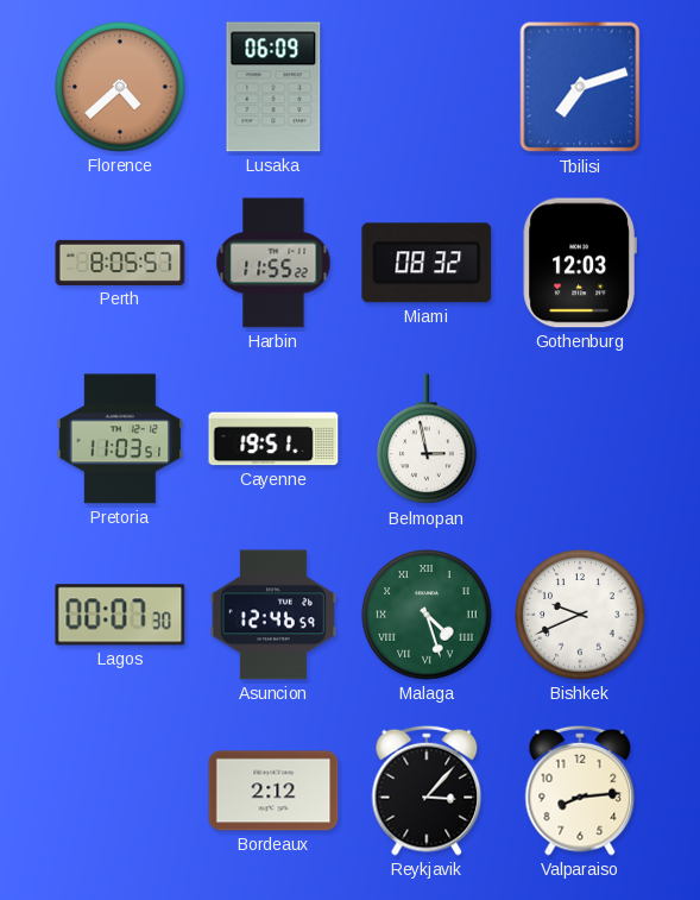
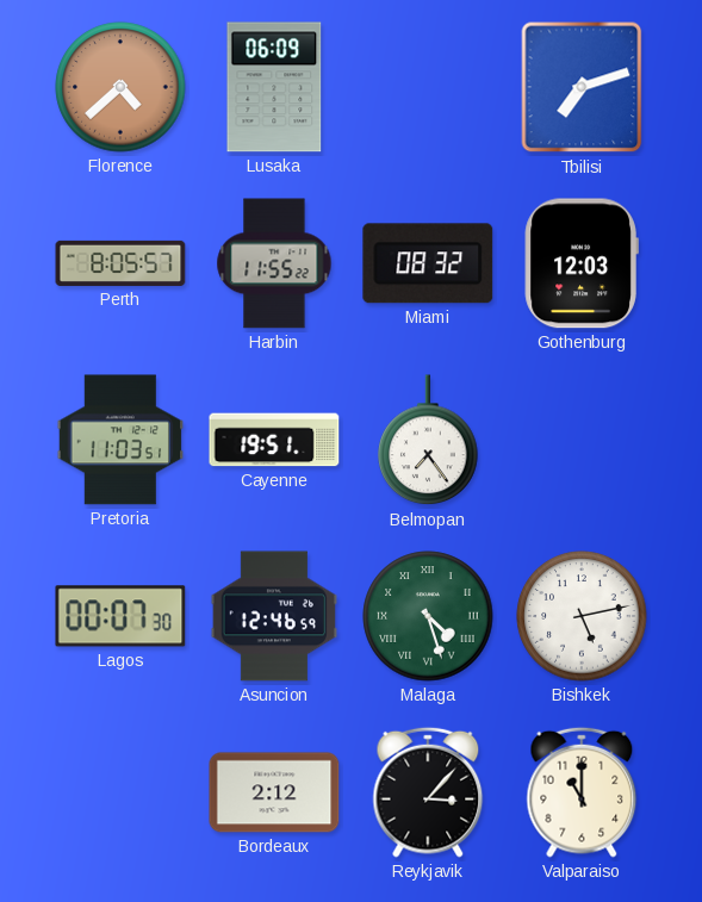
Belmopan: 2:58 -> 7:24
Bishkek: 9:41 -> 5:13
Valparaiso: 8:14 -> 11:00
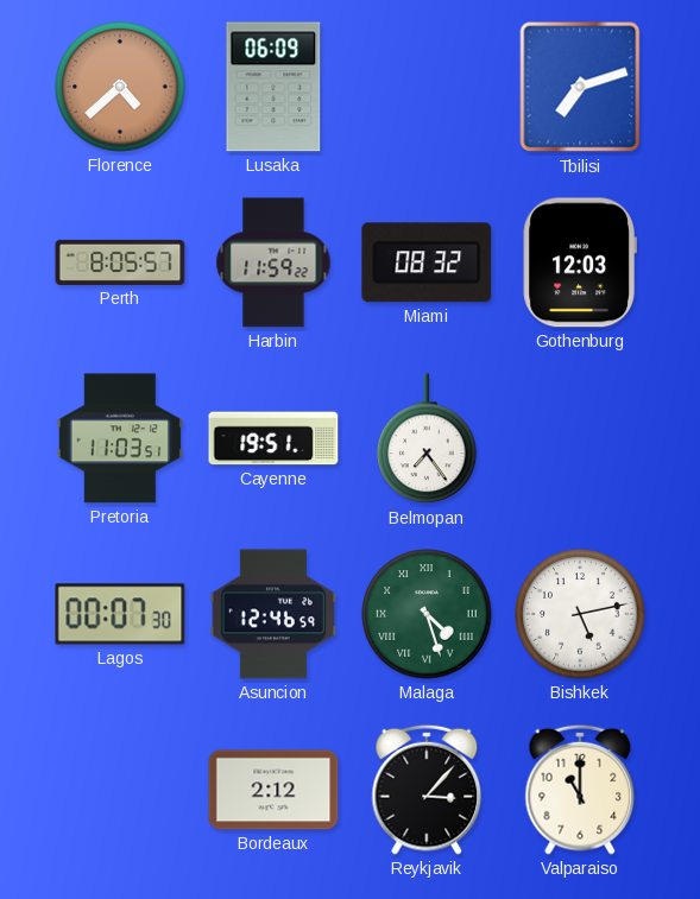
Harbin: 11:55 -> 11:59
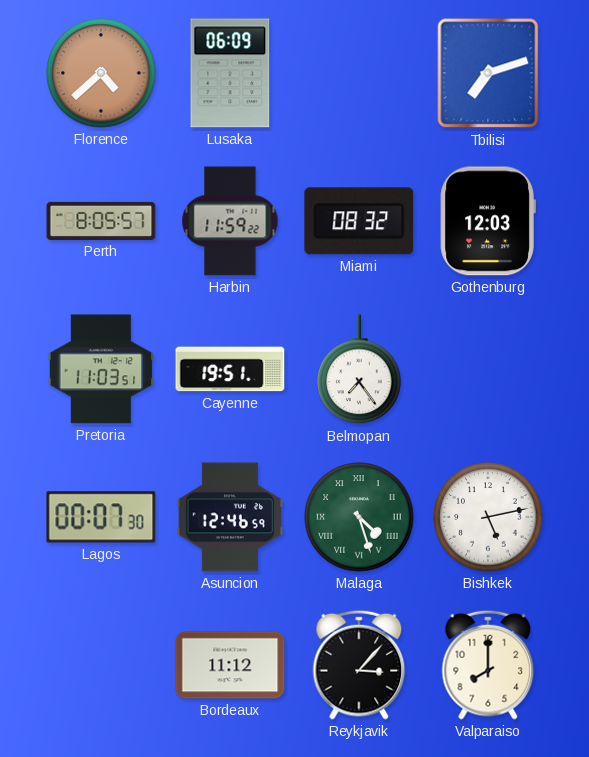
Bordeaux: 2:12 -> 11:12
Valparaiso: 11:00 -> 8:00
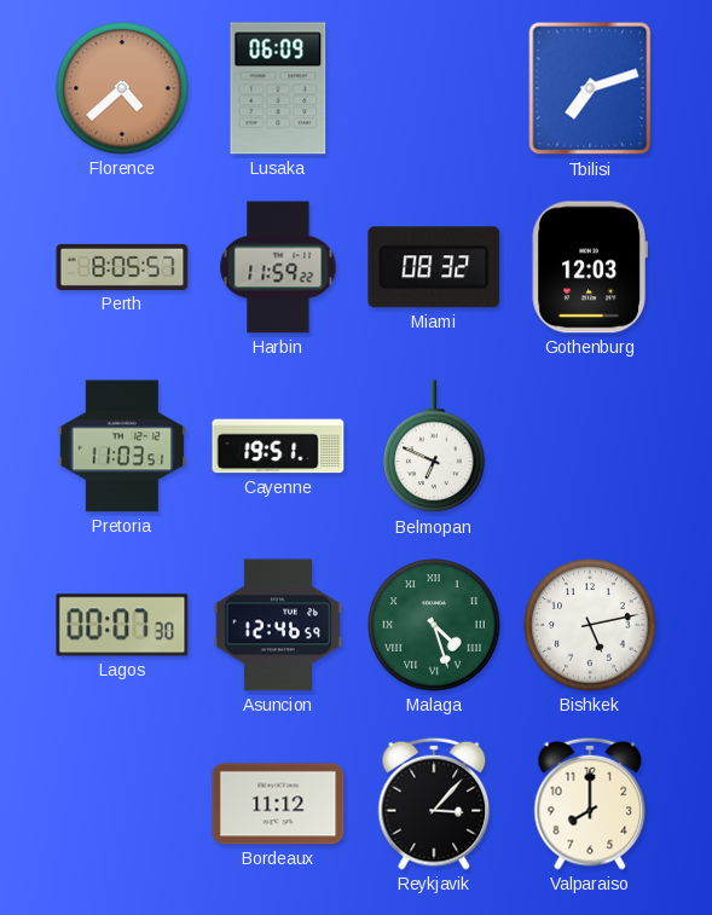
Belmopan: 7:24 -> 6:49
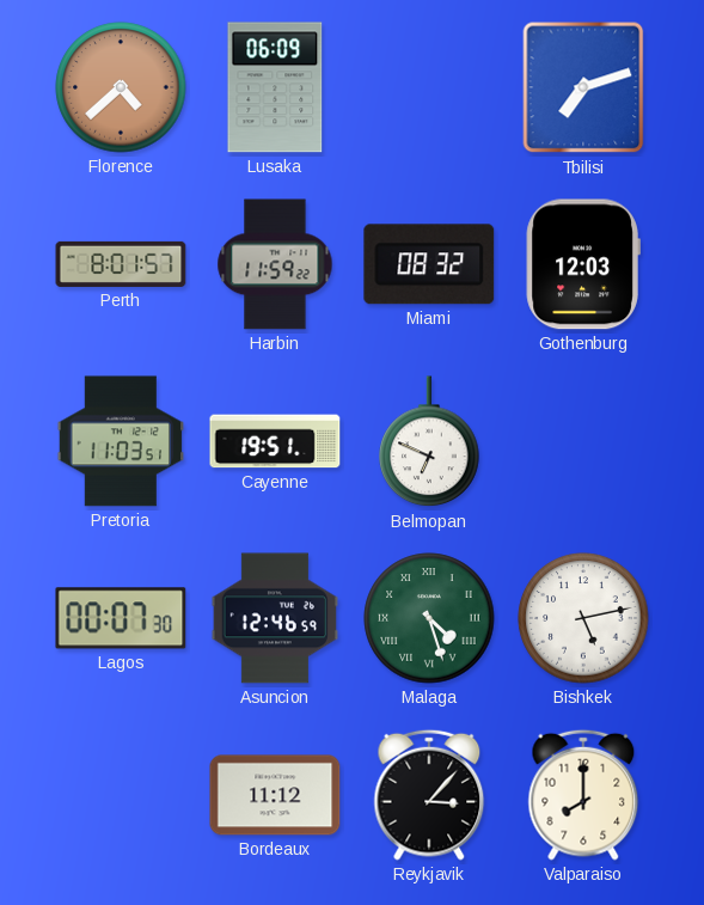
Perth: 8:05 -> 8:01
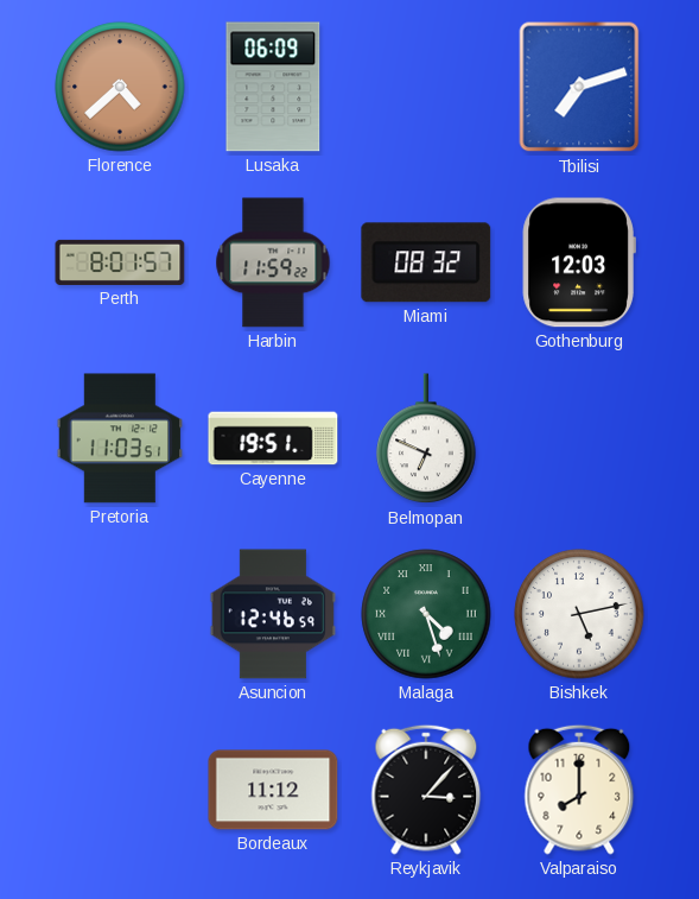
Lagos: 00:07 -> none
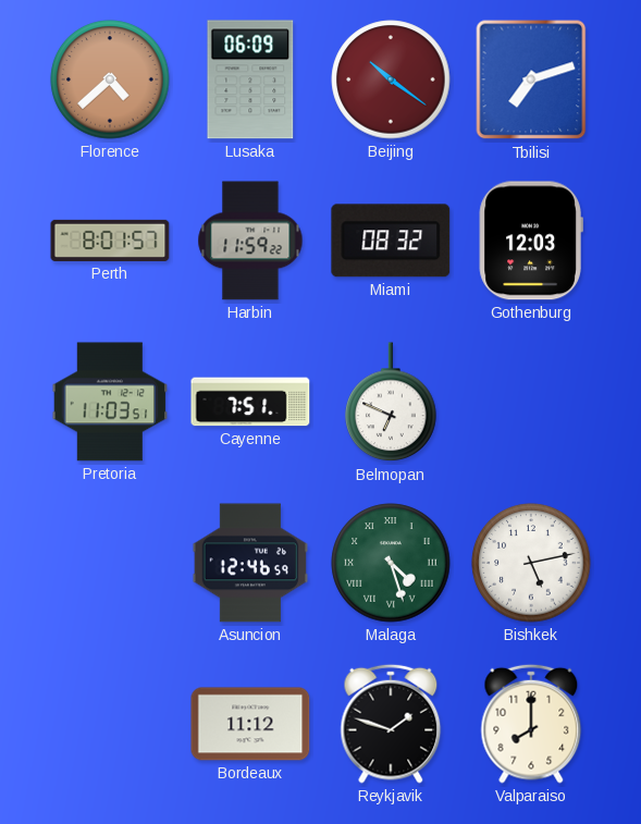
Beijing: none -> 10:21
Cayenne: 19:51 -> 7:51
Reykjavik: 3:07 -> 1:48
